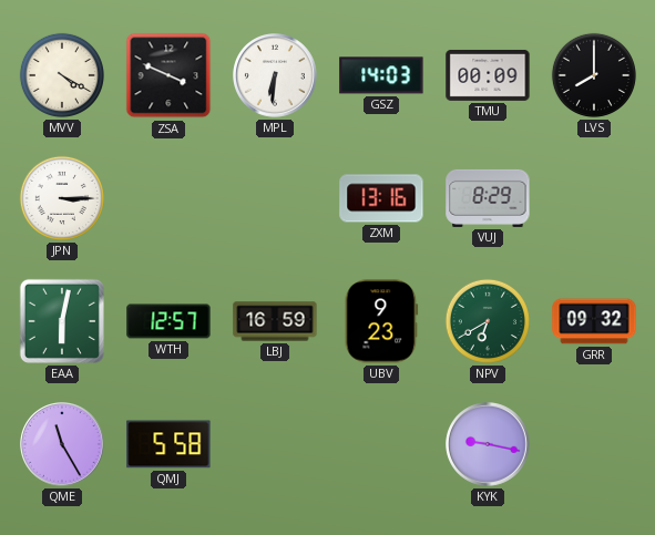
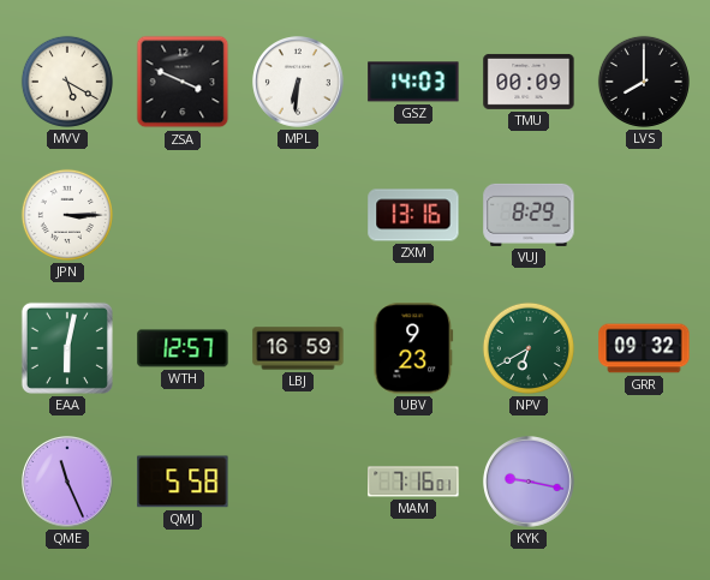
MVV: 4:20 -> 5:20
QME: 11:25 -> 11:26
MAM: none -> 7:16
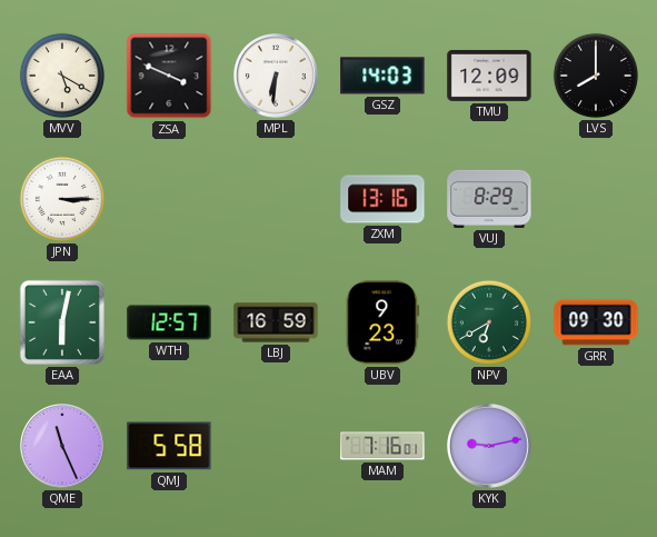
TMU: 00:09 -> 12:09
GRR: 09:32 -> 09:30
KYK: 9:17 -> 9:13
